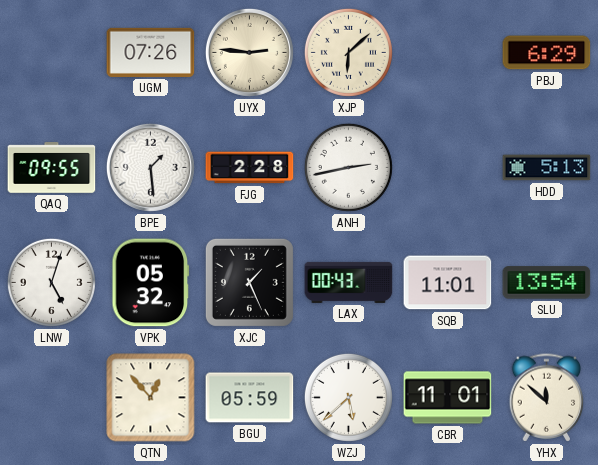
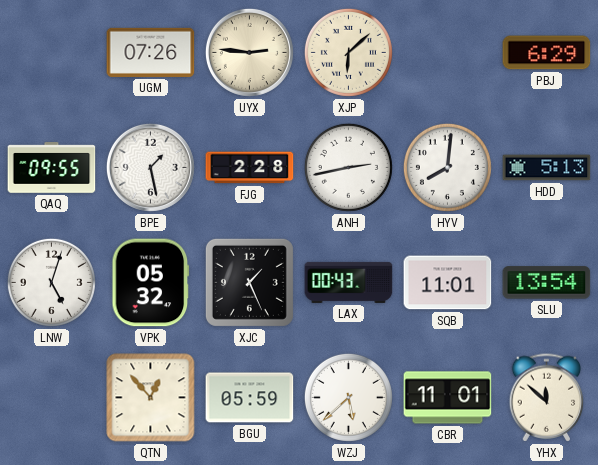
BPE: 1:29 -> 1:28
HYV: none -> 8:01
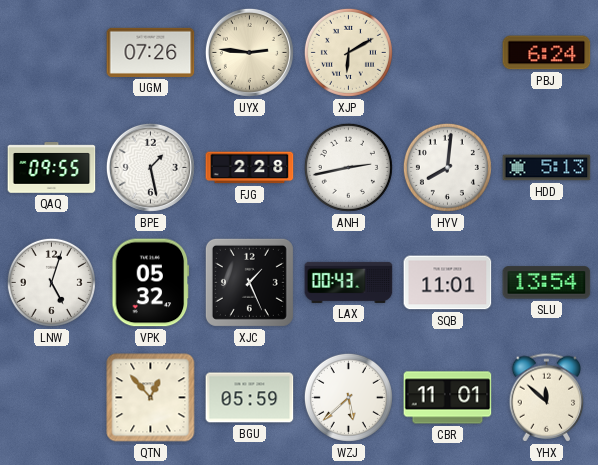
XJP: 6:08 -> 6:10
PBJ: 6:29 -> 6:24
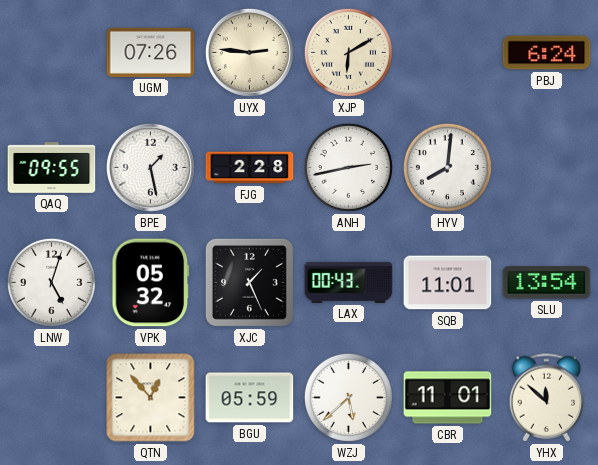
HDD: 5:13 -> none
